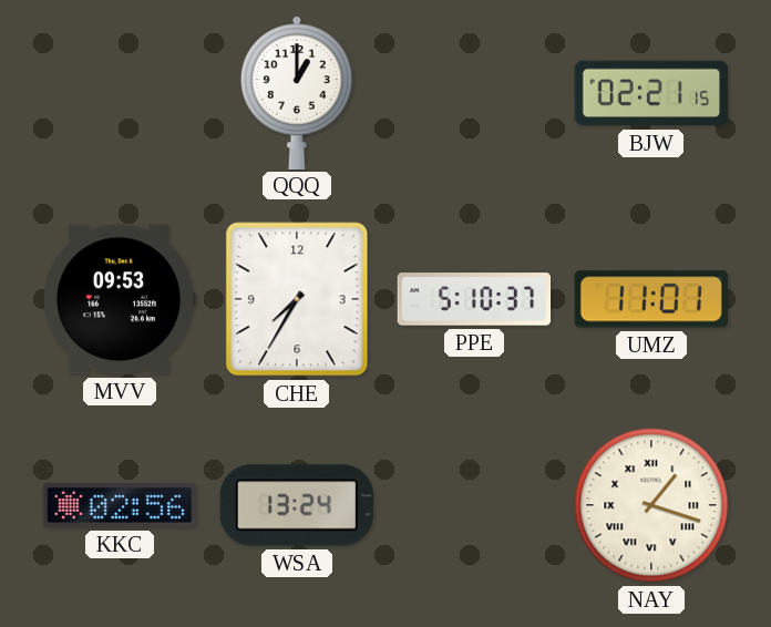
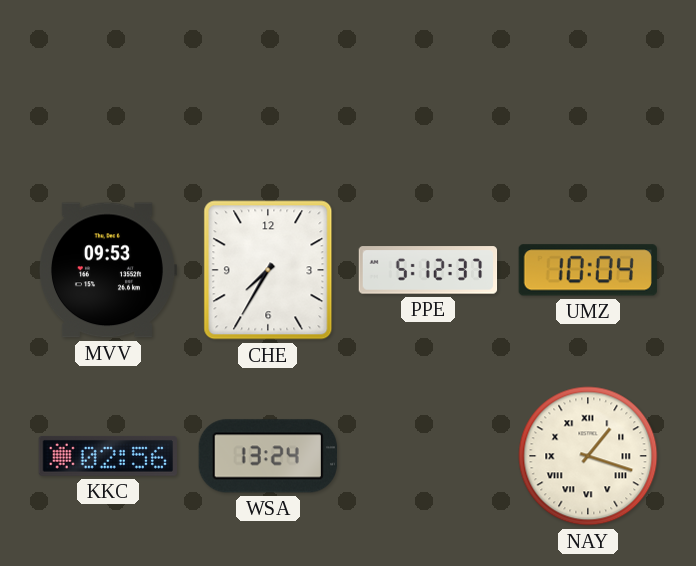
QQQ: 1:00 -> none
BJW: 02:21 -> none
PPE: 5:10 -> 5:12
UMZ: 11:01 -> 10:04
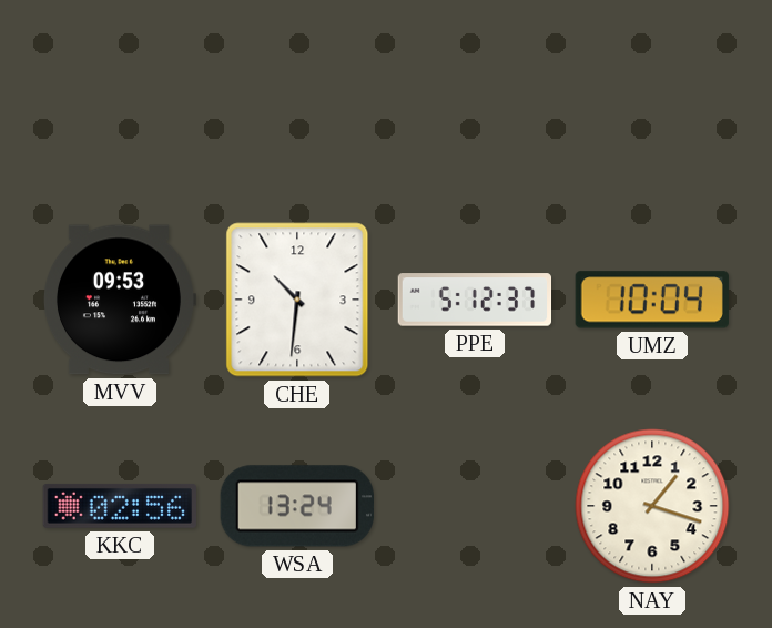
CHE: 7:35 -> 10:31
NAY numerals: Roman -> Arabic
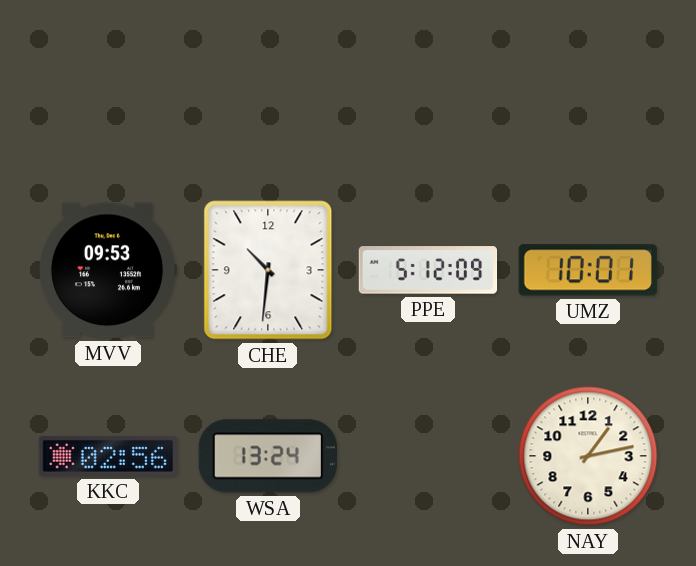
PPE: 5:12:37 -> 5:12:09
UMZ: 10:04 -> 10:01
NAY: 1:18 -> 1:13
